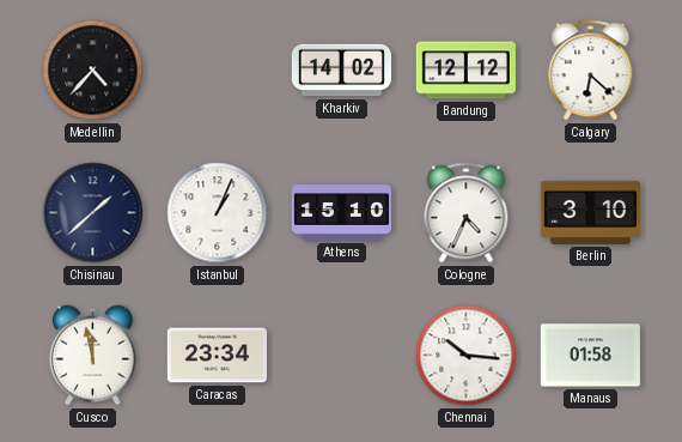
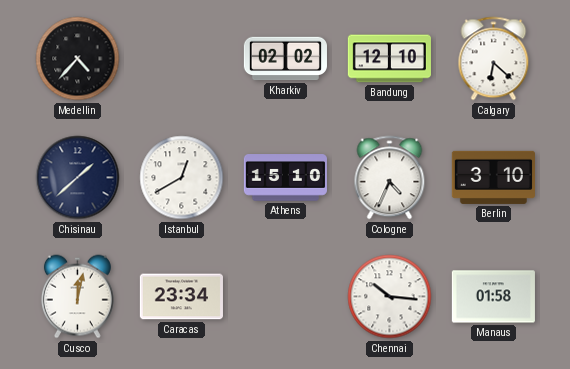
Kharkiv: 14:02 -> 02:02
Bandung: 12:12 -> 12:10
Istanbul: 1:04 -> 12:40
Cusco: 11:58 -> 12:02
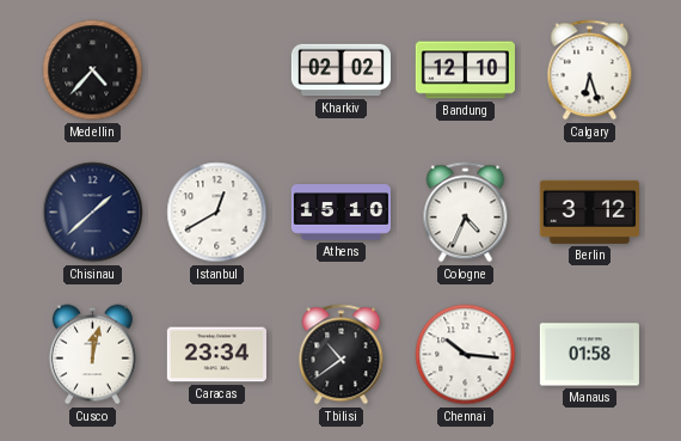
Calgary: 6:22 -> 6:27
Berlin: 3:10 -> 3:12
Tbilisi: none -> 10:39
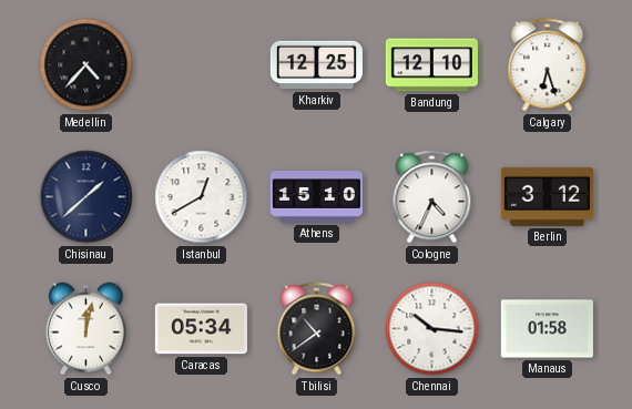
Kharkiv: 02:02 -> 12:25
Caracas: 23:34 -> 05:34
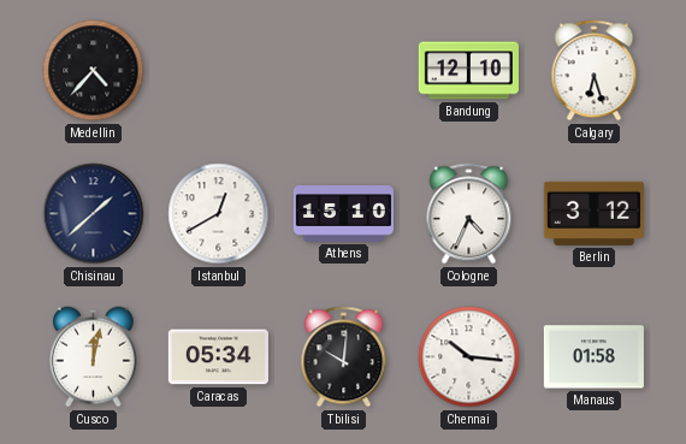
Kharkiv: 12:25 -> none
Tbilisi: 10:39 -> 10:01
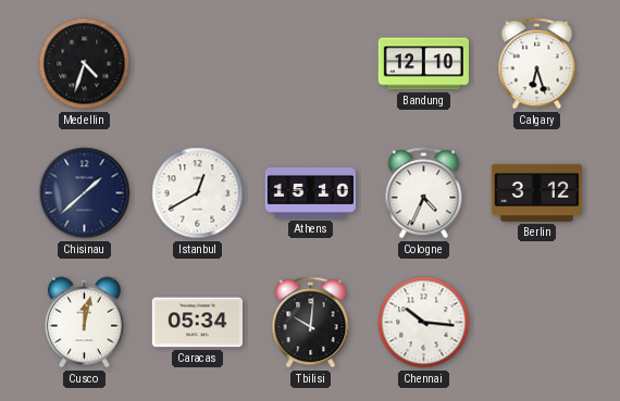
Medellin: 4:37 -> 4:33
Manaus: 01:58 -> none
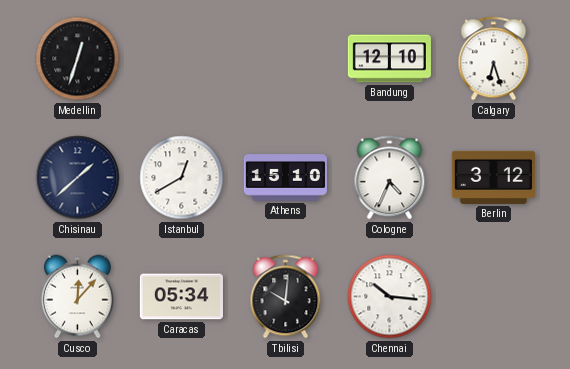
Medellin: 4:33 -> 12:33
Cusco: 12:02 -> 12:07
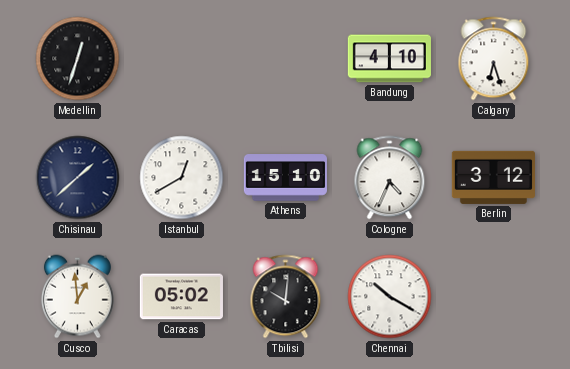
Bandung: 12:10 -> 4:10
Cusco: 12:07 -> 12:59
Caracas: 05:34 -> 05:02
Chennai: 10:16 -> 10:20
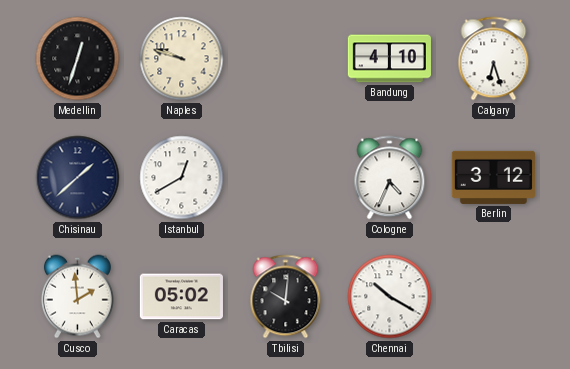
Naples: none -> 9:48
Athens: 15:10 -> none
Cusco: 12:59 -> 1:59
